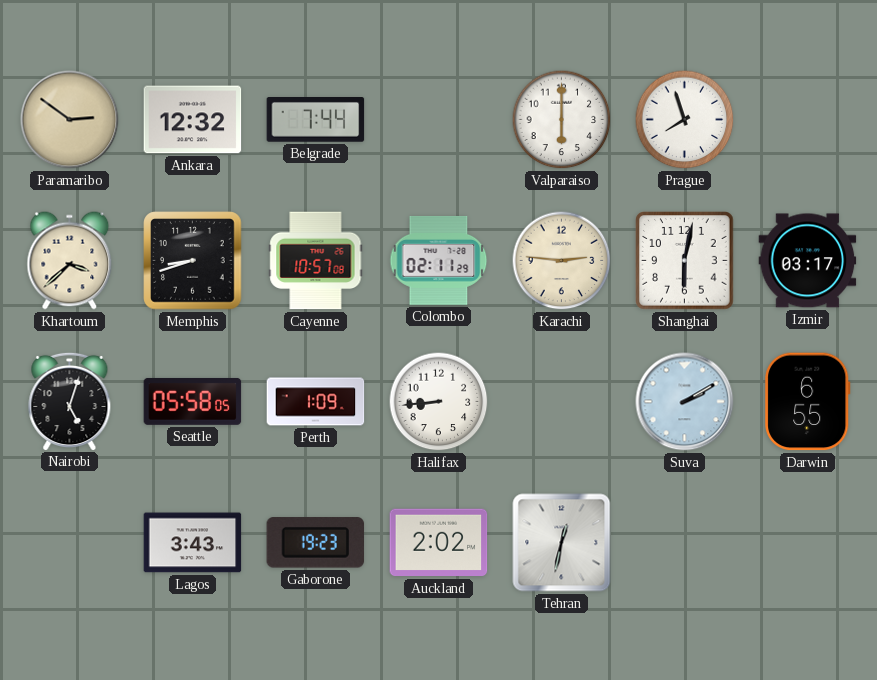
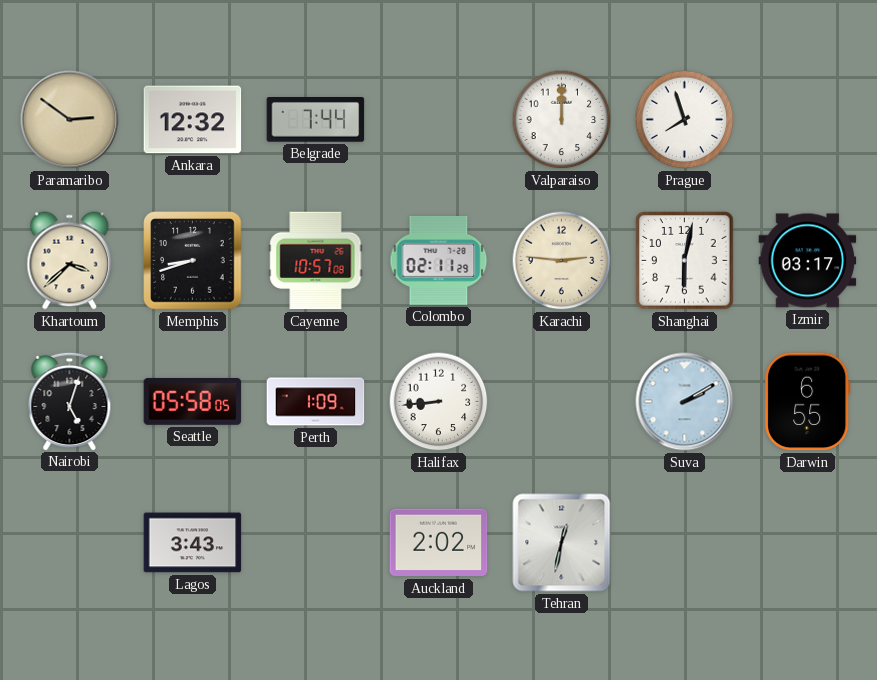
Valparaiso: 6:00 -> 12:00
Gaborone: 19:23 -> none
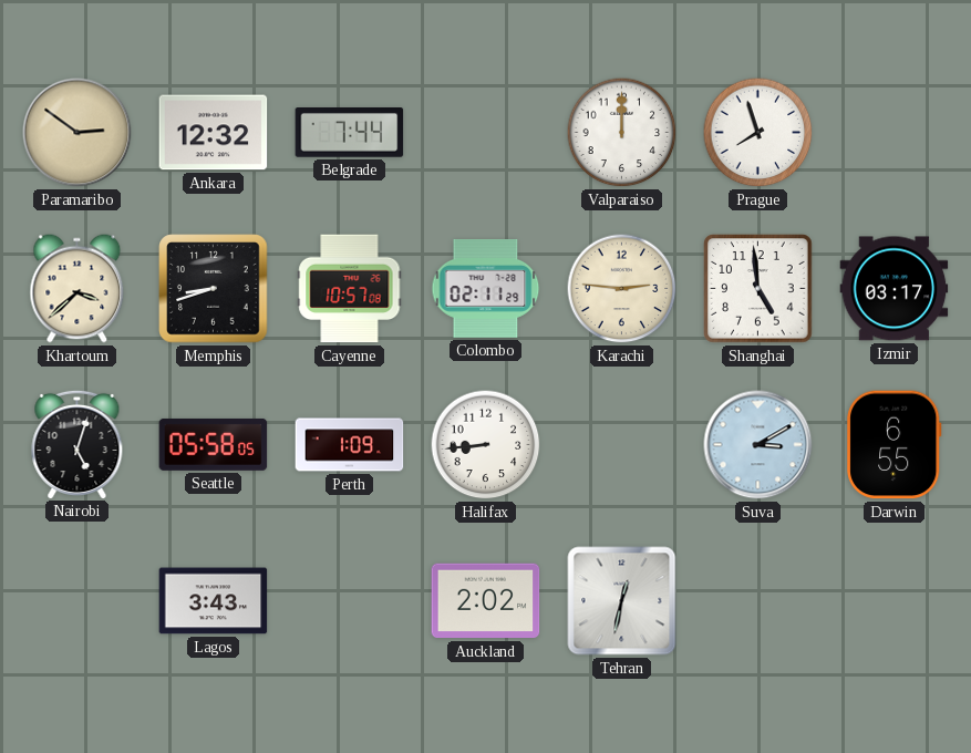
Shanghai: 6:02 -> 4:59
Suva: 2:10 -> 3:10
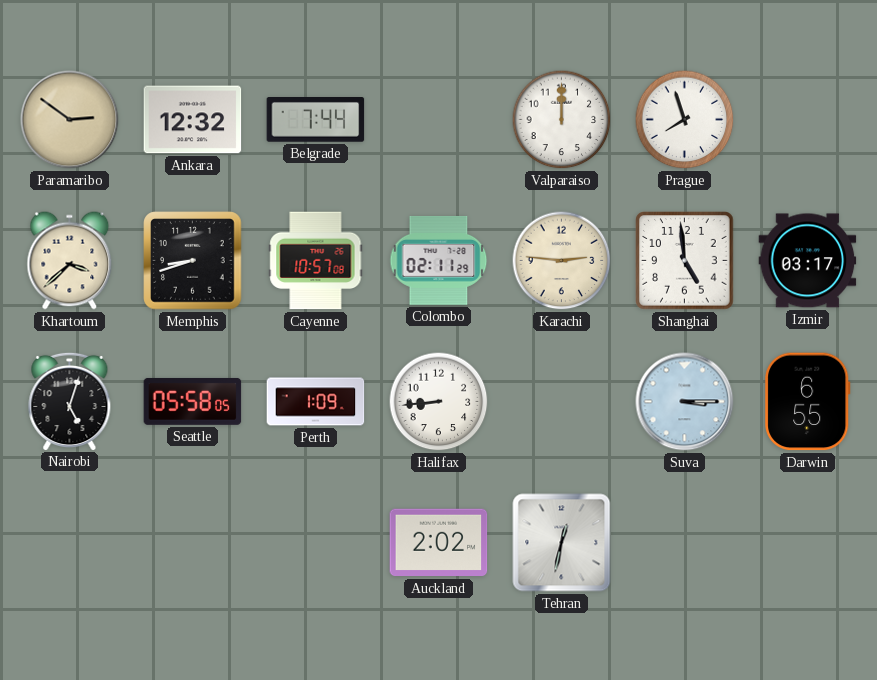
Suva: 3:10 -> 3:15
Lagos: 3:43 -> none
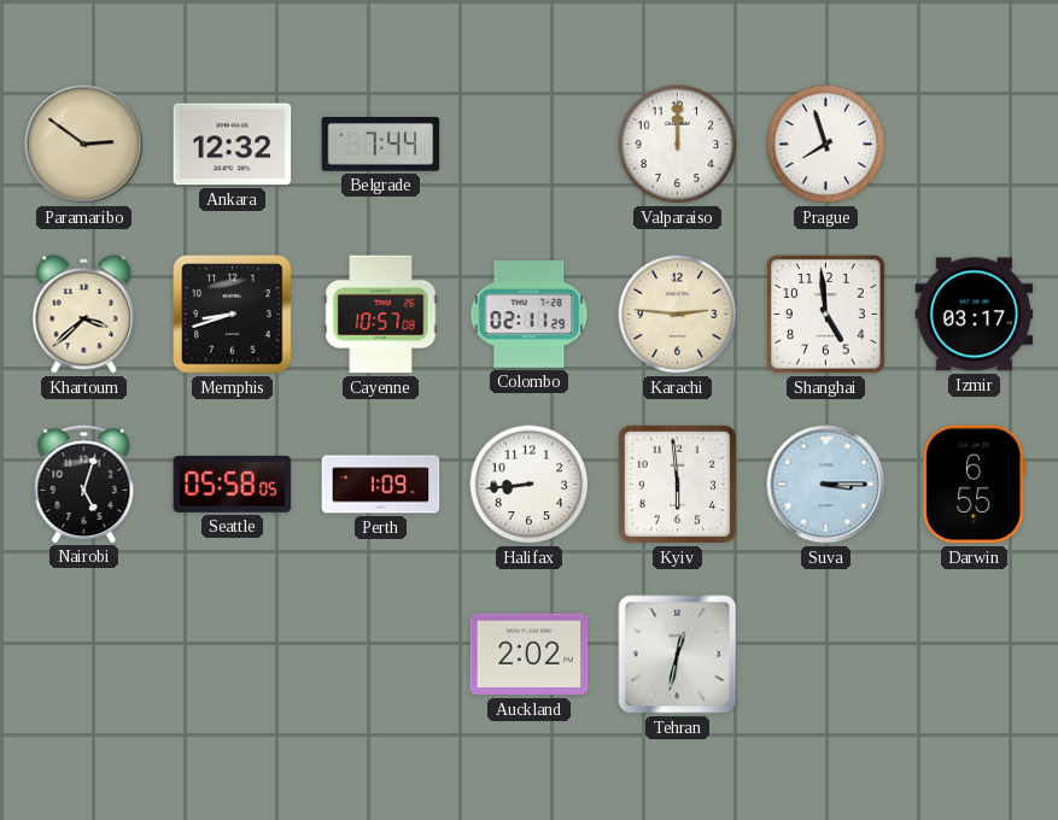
Kyiv: none -> 5:59
